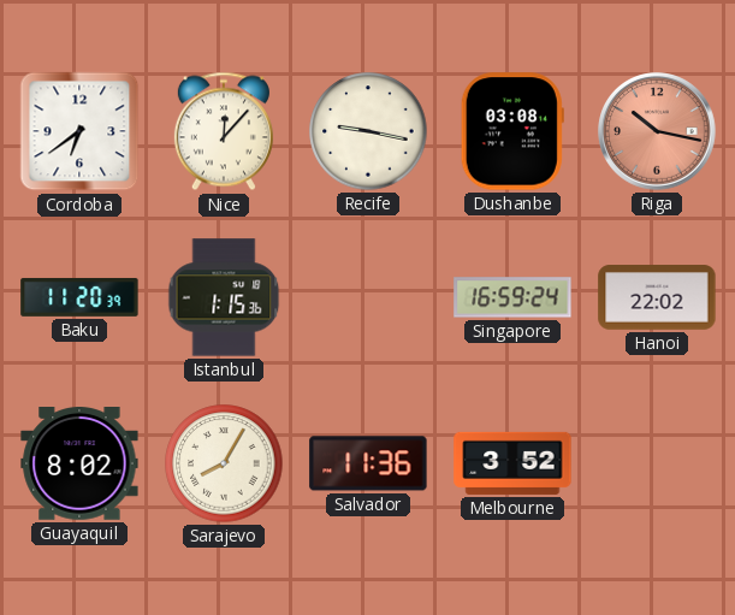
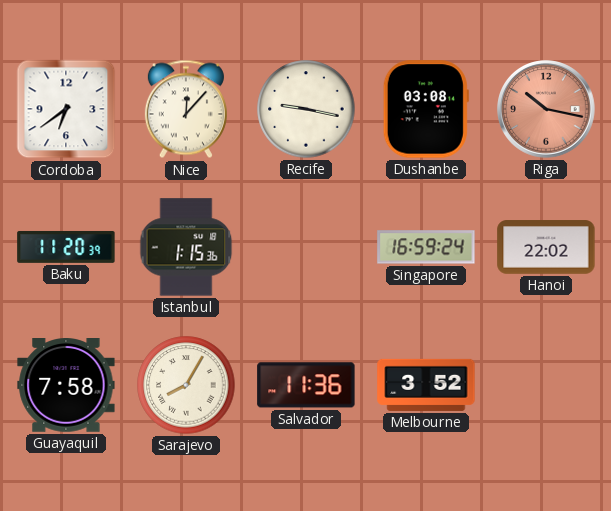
Guayaquil: 8:02 -> 7:58
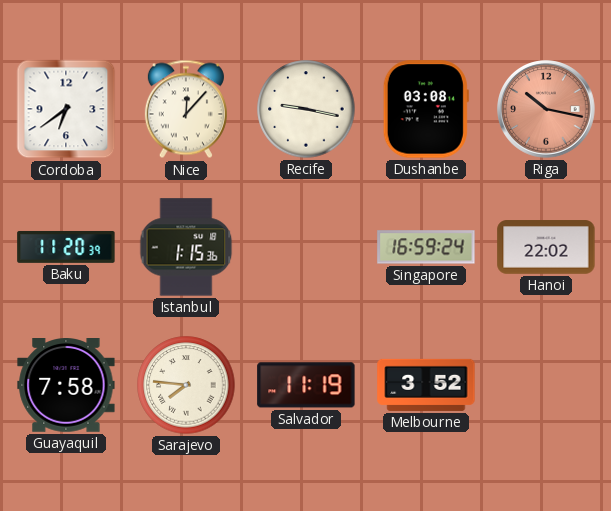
Sarajevo: 8:05 -> 7:46
Salvador: 11:36 -> 11:19
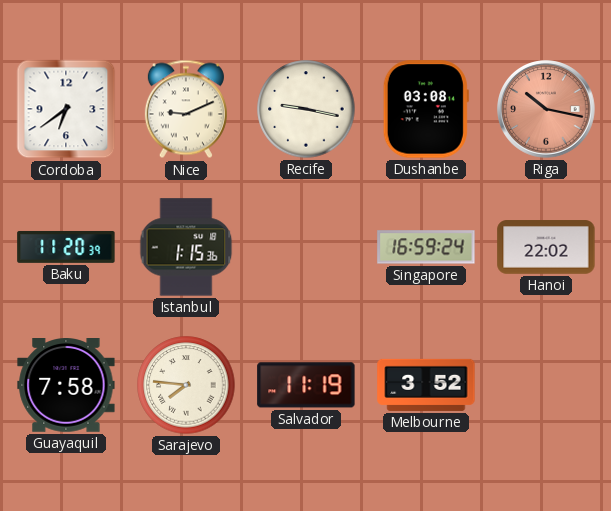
Nice: 12:07 -> 9:11
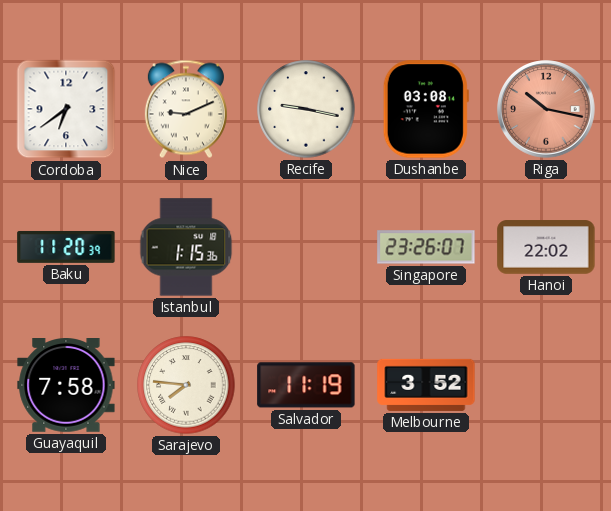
Singapore: 16:59 -> 23:26
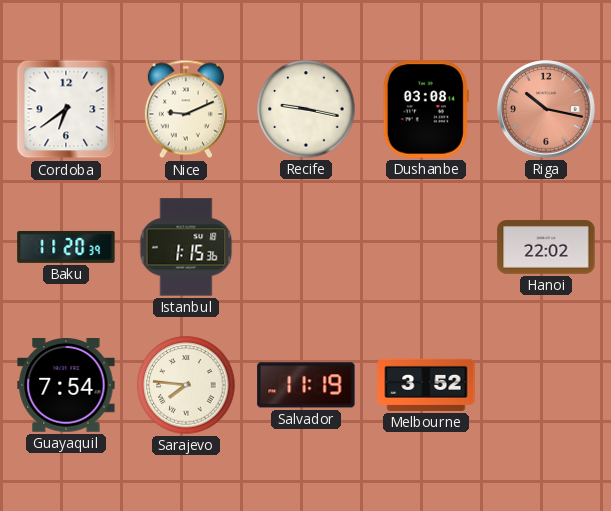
Singapore: 23:26 -> none
Guayaquil: 7:58 -> 7:54
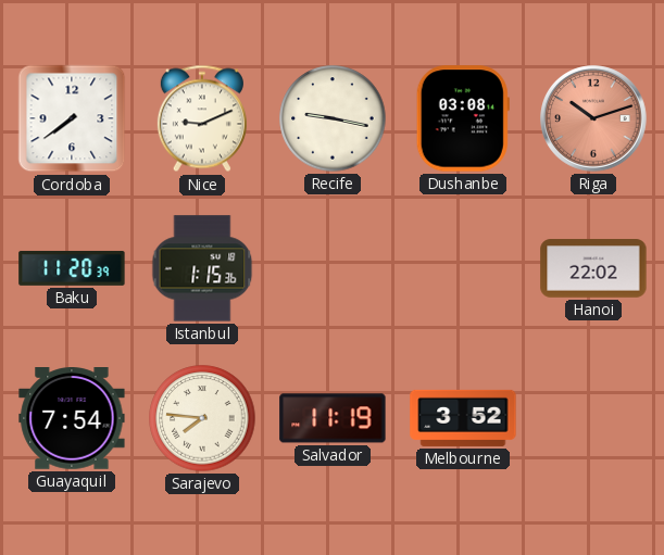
Cordoba: 6:39 -> 7:39
Riga: 10:17 -> 10:12
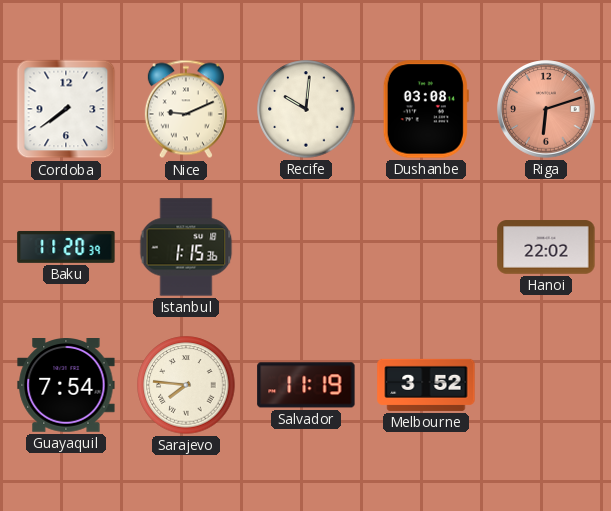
Recife: 9:17 -> 10:01
Riga: 10:12 -> 6:12
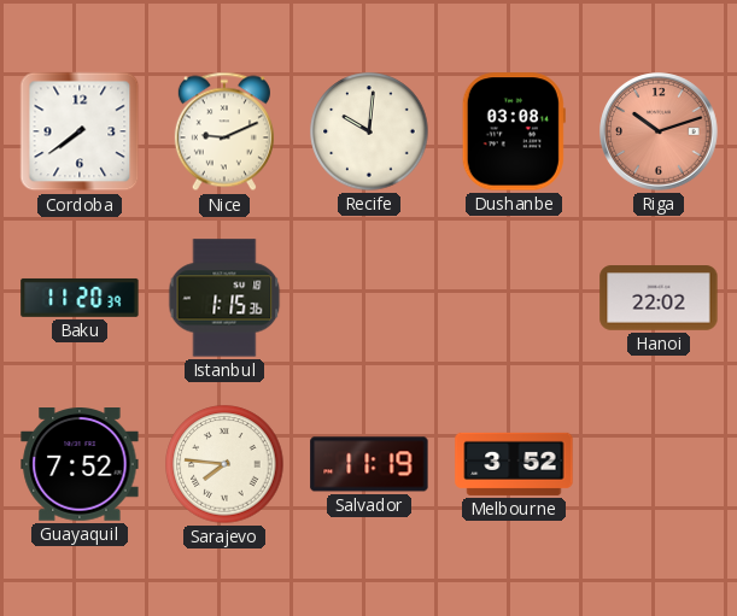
Riga: 6:12 -> 10:12
Guayaquil: 7:54 -> 7:52
